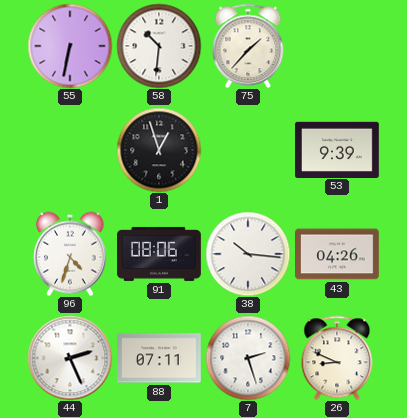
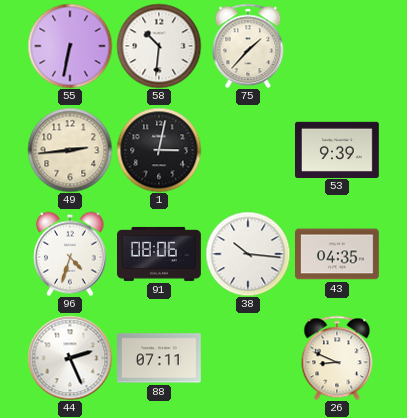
49: none -> 2:44
1: 12:57 -> 3:02
43: 04:26 -> 04:35
7: 2:27 -> none
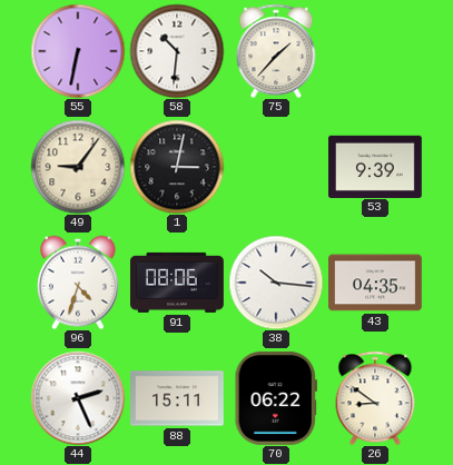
49: 2:44 -> 9:06
88: 07:11 -> 15:11
70: none -> 06:22
26: 8:49 -> 8:51
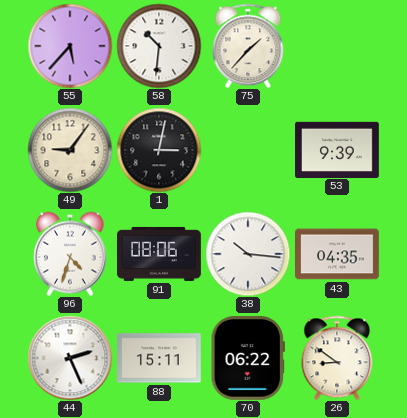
55: 6:32 -> 5:37
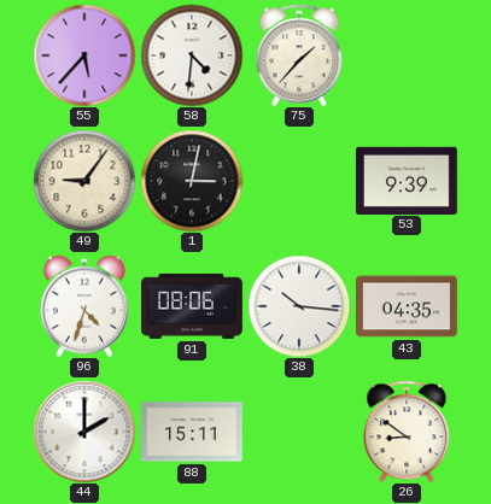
58: 10:31 -> 4:31
44: 2:26 -> 2:00
70: 06:22 -> none
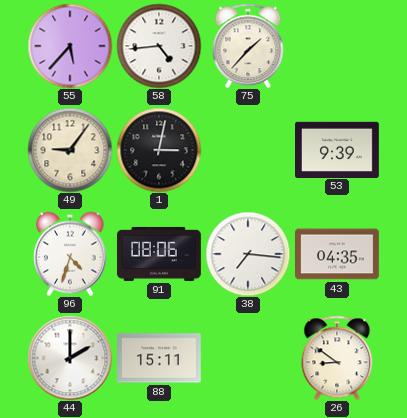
58: 4:31 -> 4:44
38: 10:16 -> 7:16
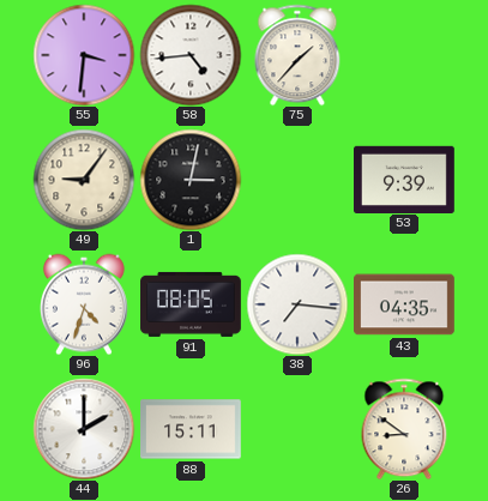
55: 5:37 -> 3:31
91: 08:06 -> 08:05
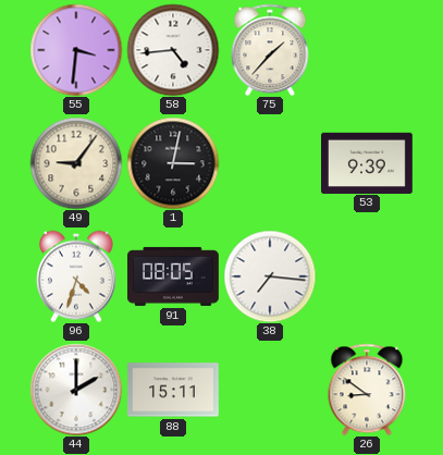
43: 04:35 -> none
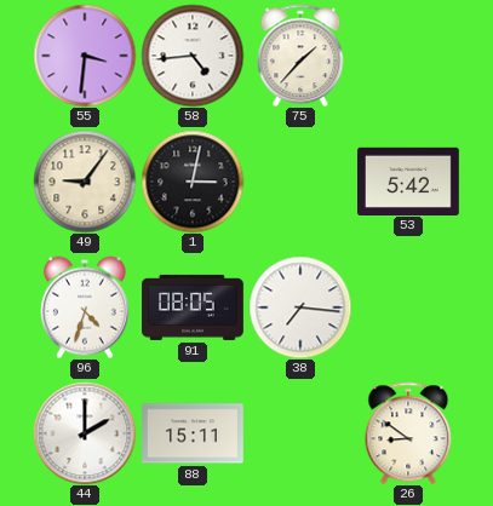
53: 9:39 -> 5:42
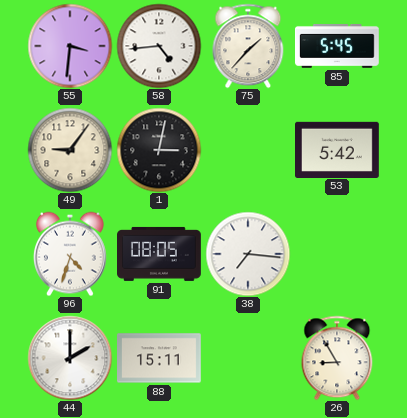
85: none -> 5:45
26: 8:51 -> 8:55
